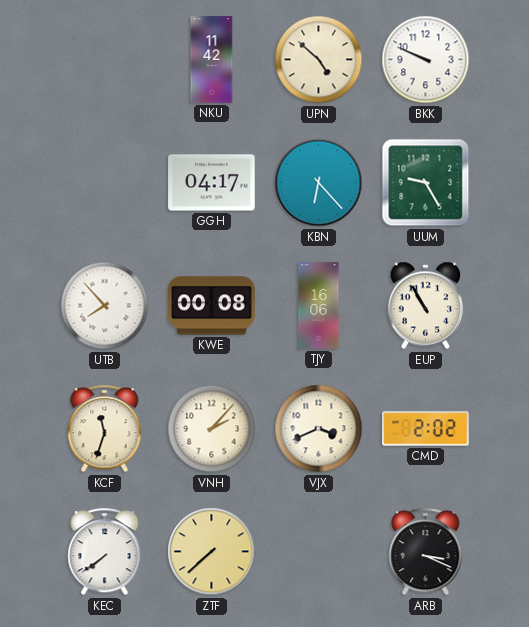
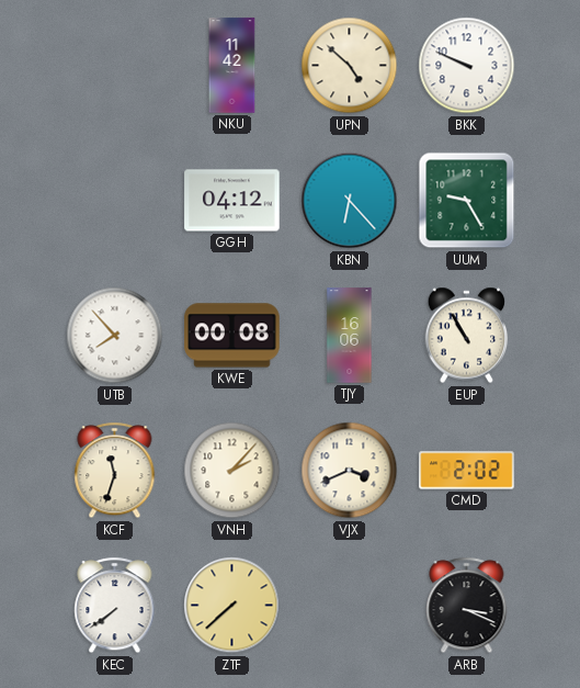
GGH: 04:17 -> 04:12
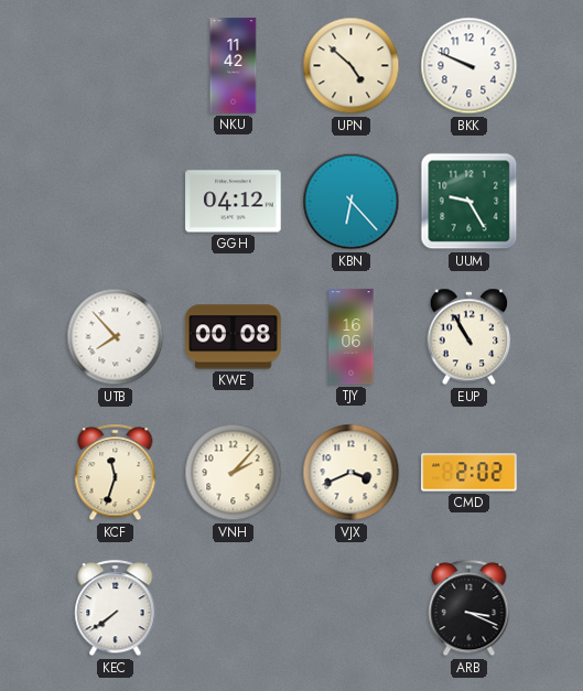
ZTF: 7:38 -> none
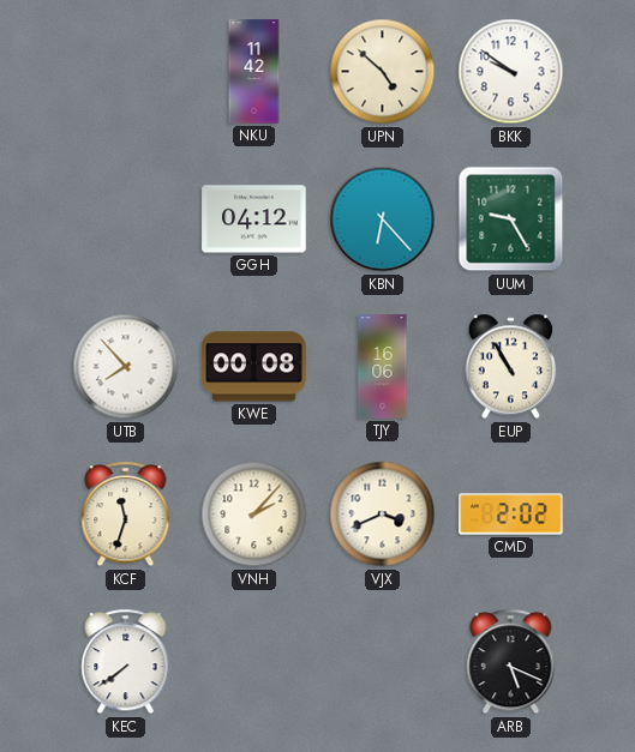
BKK: 9:49 -> 9:51
ARB: 3:19 -> 5:19
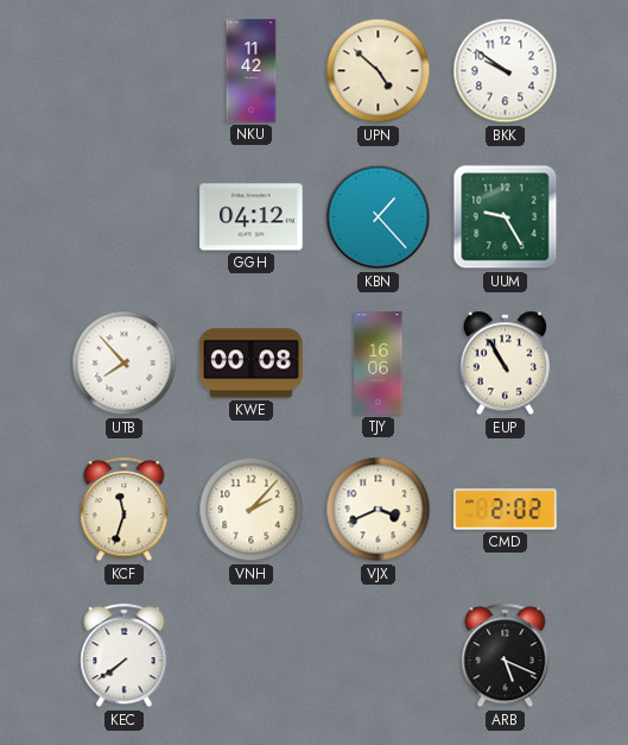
KBN: 6:23 -> 1:23
